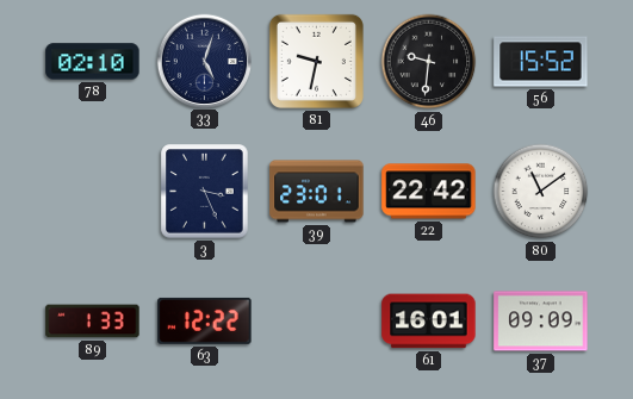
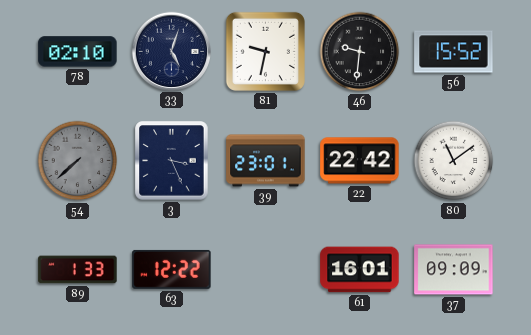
54: none -> 7:38
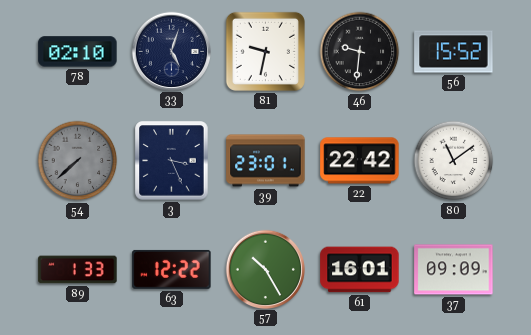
57: none -> 10:25
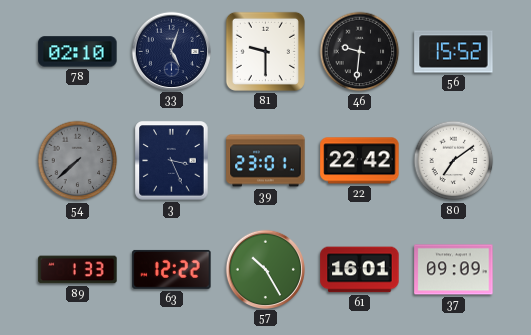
81: 9:32 -> 9:30
80: 11:09 -> 7:09
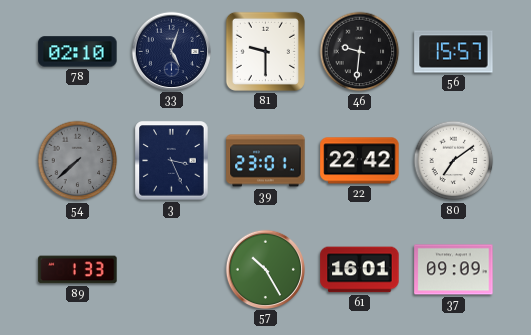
56: 15:52 -> 15:57
63: 12:22 -> none
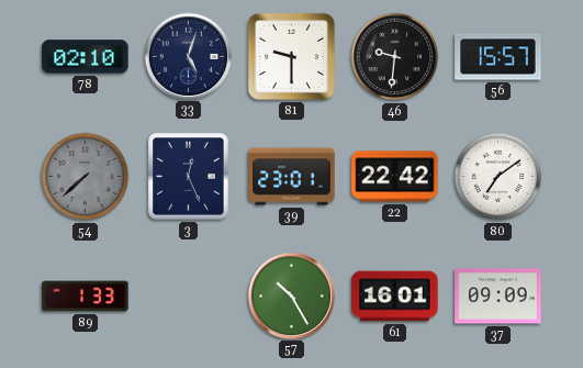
3: 3:26 -> 12:26
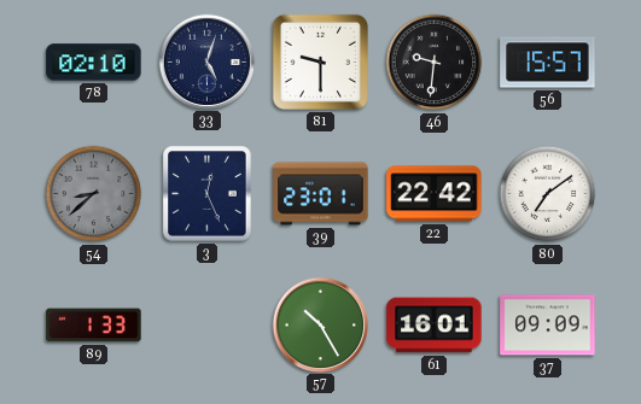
54: 7:38 -> 8:38
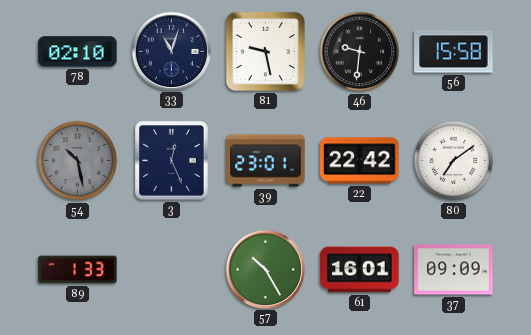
33: 5:03 -> 11:03
81: 9:30 -> 9:28
56: 15:57 -> 15:58
54: 8:38 -> 10:28
